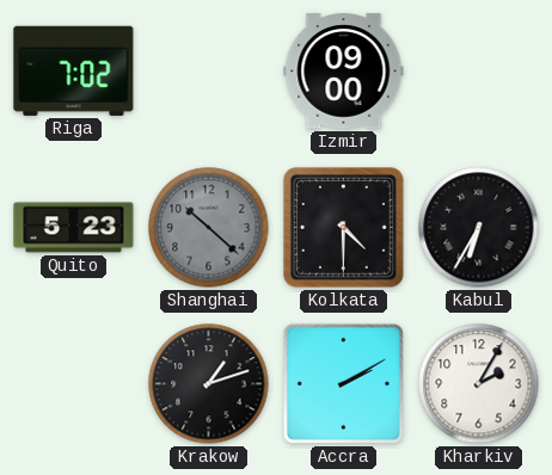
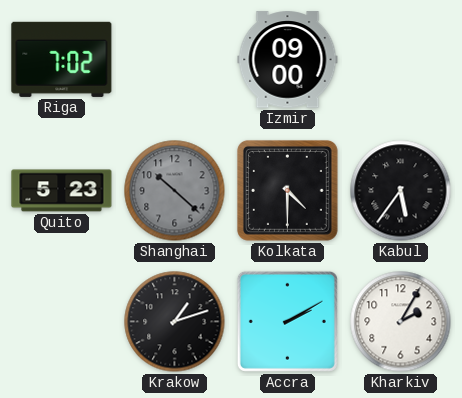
Kabul: 6:35 -> 5:36
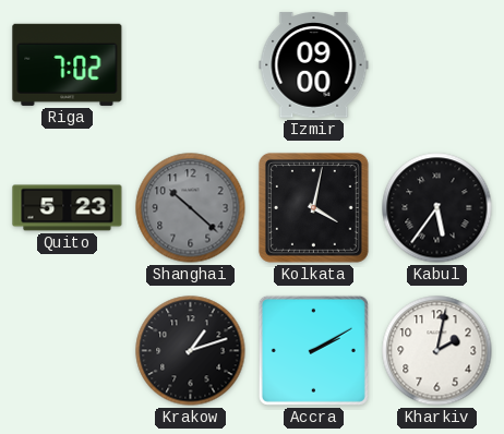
Kolkata: 4:30 -> 4:02
Kharkiv: 2:05 -> 2:02
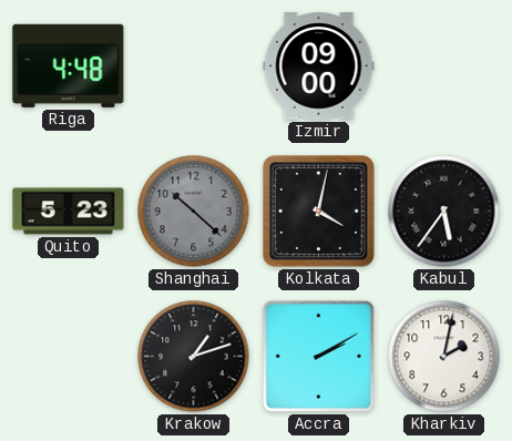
Riga: 7:02 -> 4:48
